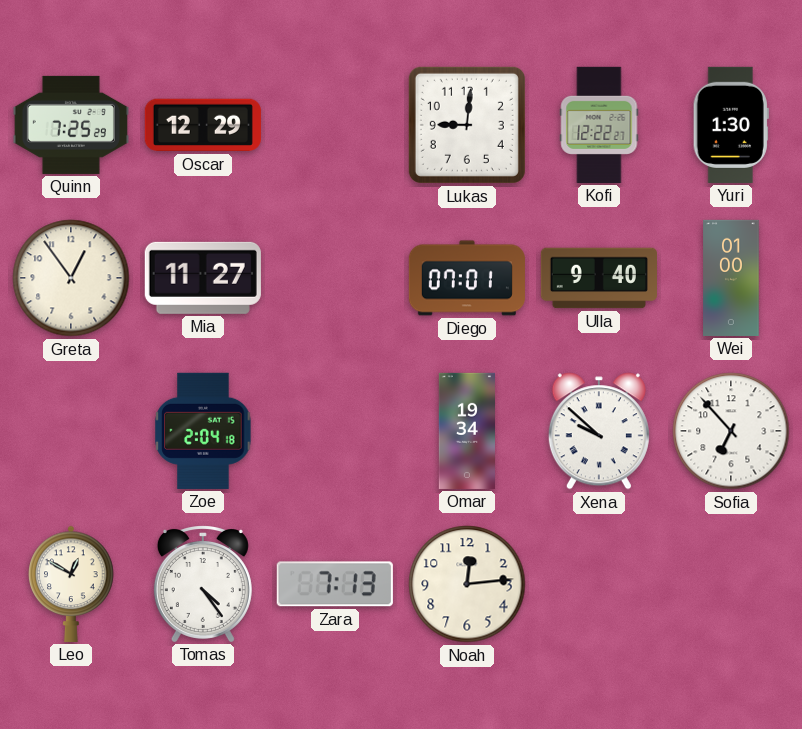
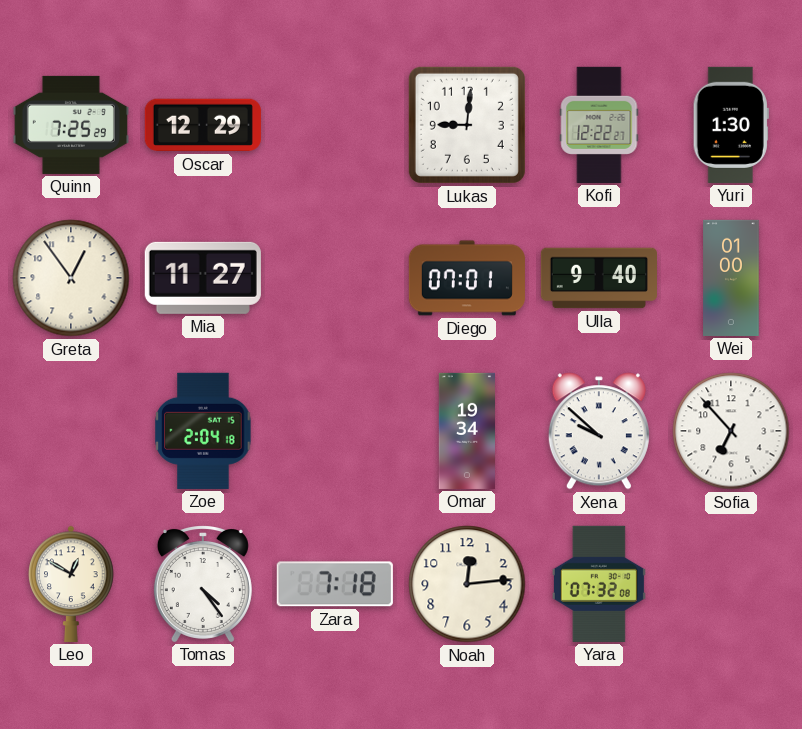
Zara: 7:13 -> 7:18
Yara: none -> 07:32
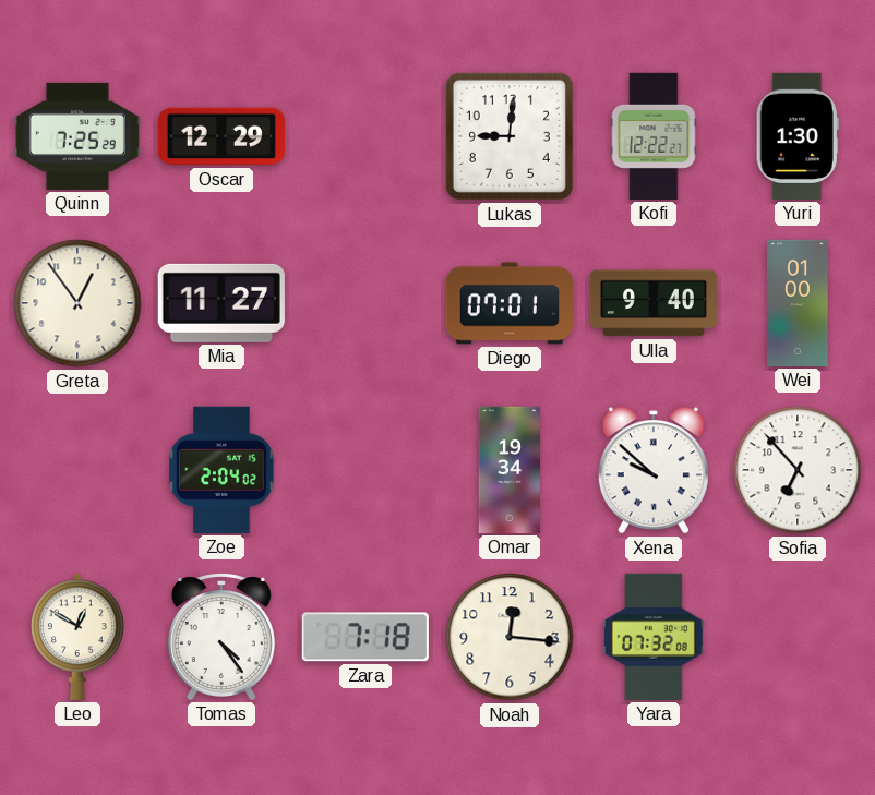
Zoe: 2:04:18 -> 2:04:02
Noah: 12:14 -> 12:16
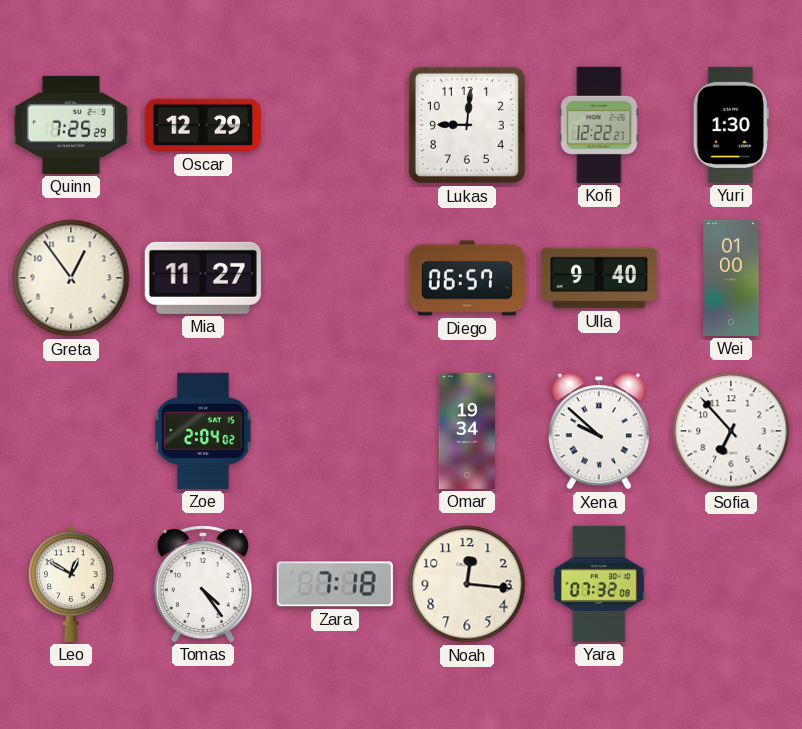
Diego: 07:01 -> 06:57
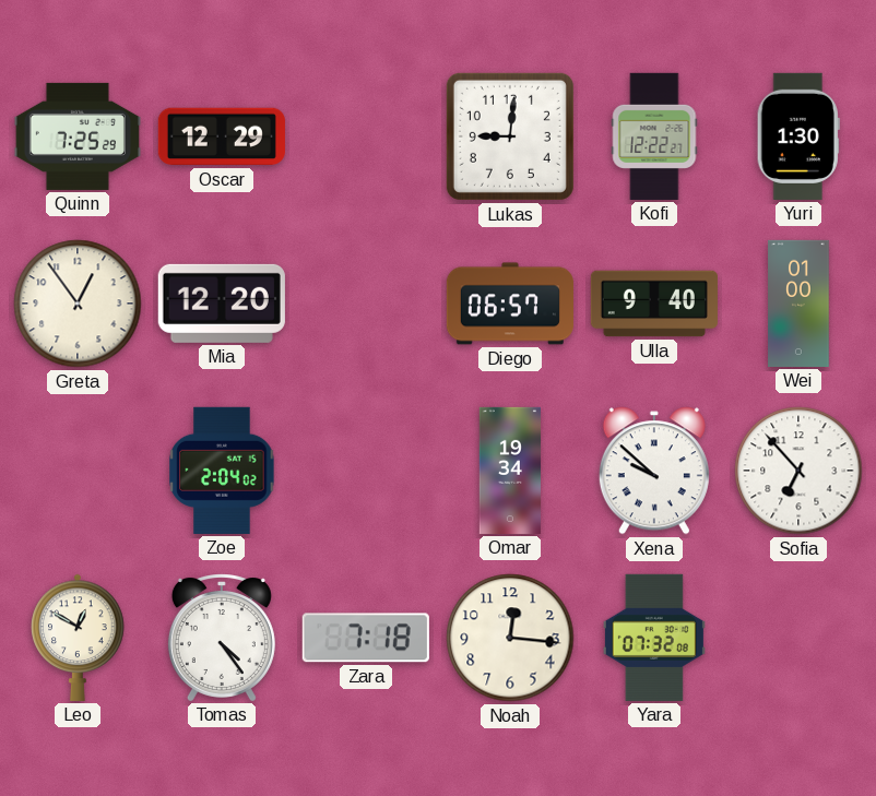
Mia: 11:27 -> 12:20
